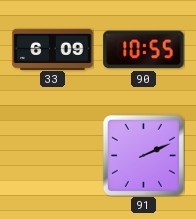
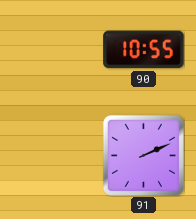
33: 6:09 -> none
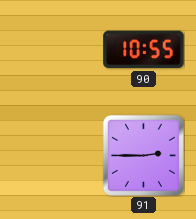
91: 2:11 -> 2:45
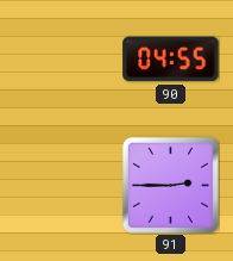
90: 10:55 -> 04:55
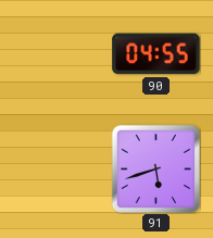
91: 2:45 -> 5:42
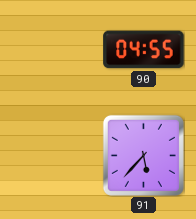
91: 5:42 -> 5:37
